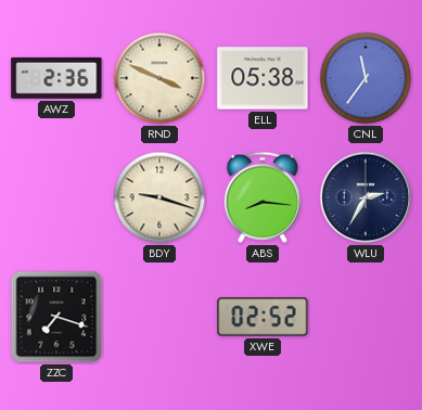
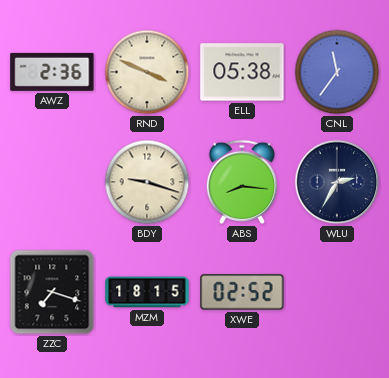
MZM: none -> 18:15
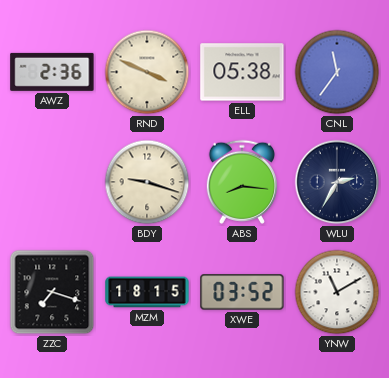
XWE: 02:52 -> 03:52
YNW: none -> 11:10
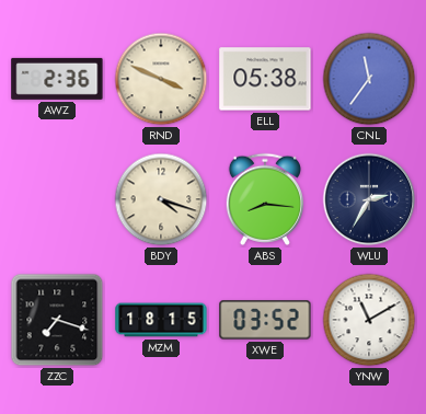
BDY: 9:18 -> 4:18
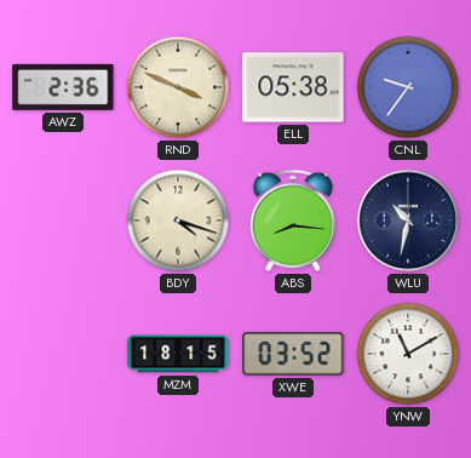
CNL: 11:36 -> 9:36
WLU: 2:35 -> 10:32
ZZC: 7:18 -> none
